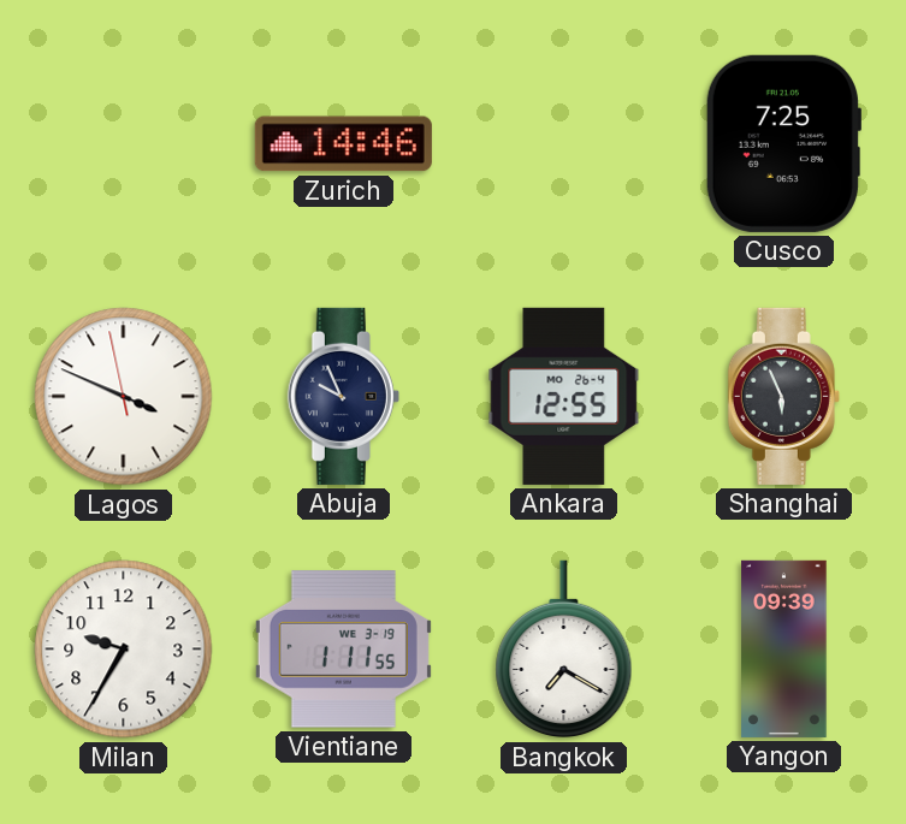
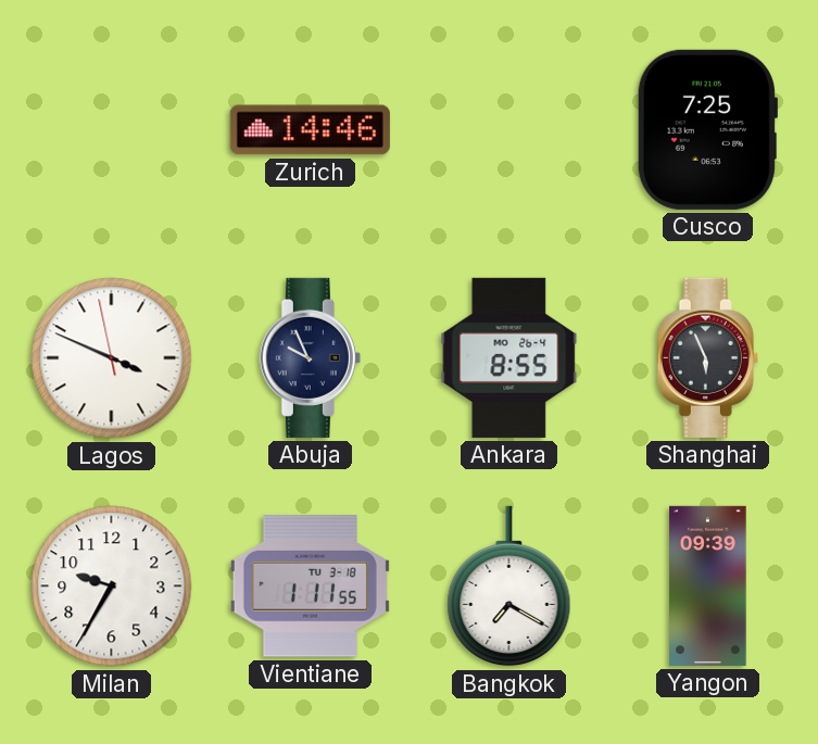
Ankara: 12:55 -> 8:55
Vientiane date: WE 3-19 -> TU 3-18
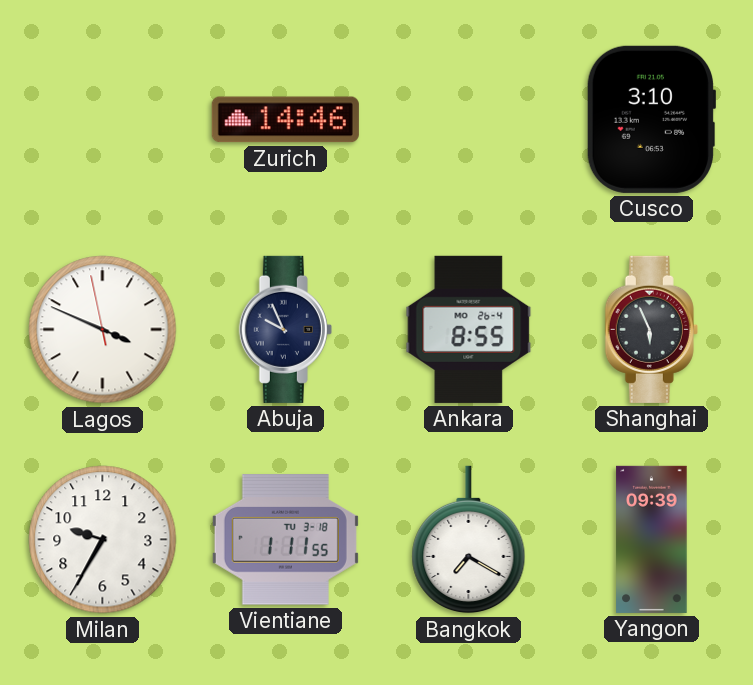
Cusco: 7:25 -> 3:10
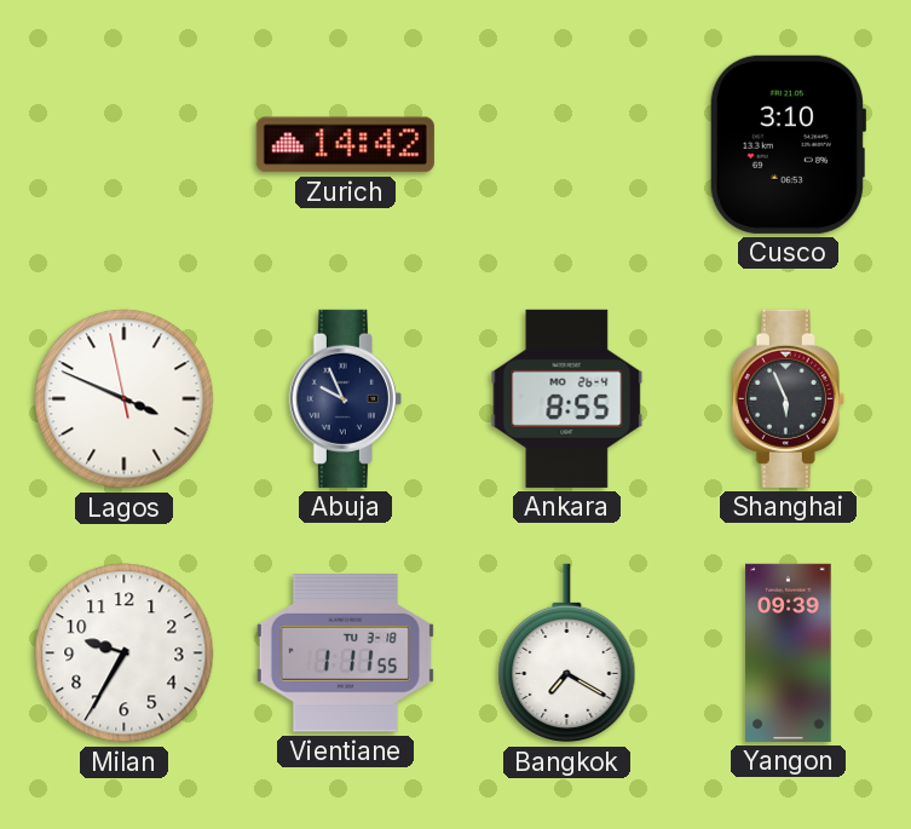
Zurich: 14:46 -> 14:42
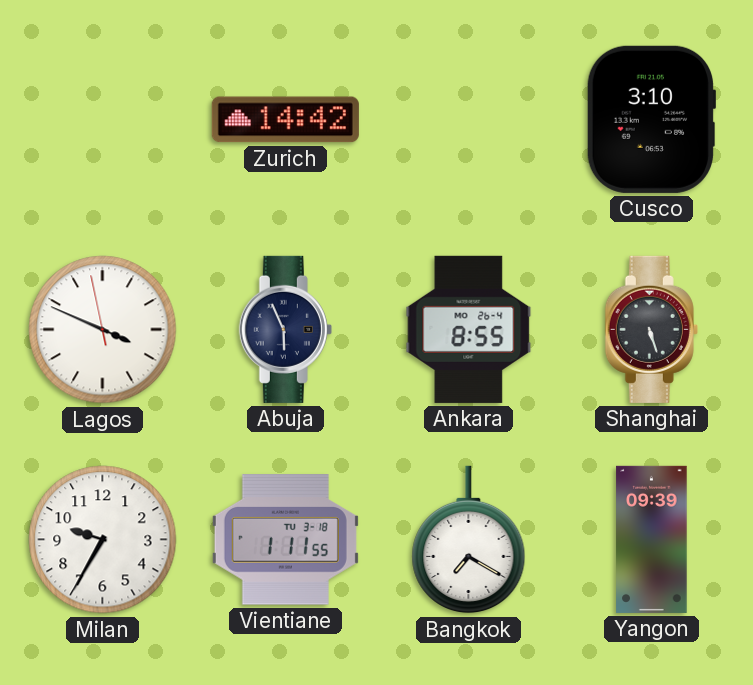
Abuja: 9:56 -> 5:56
Shanghai: 5:56 -> 5:27
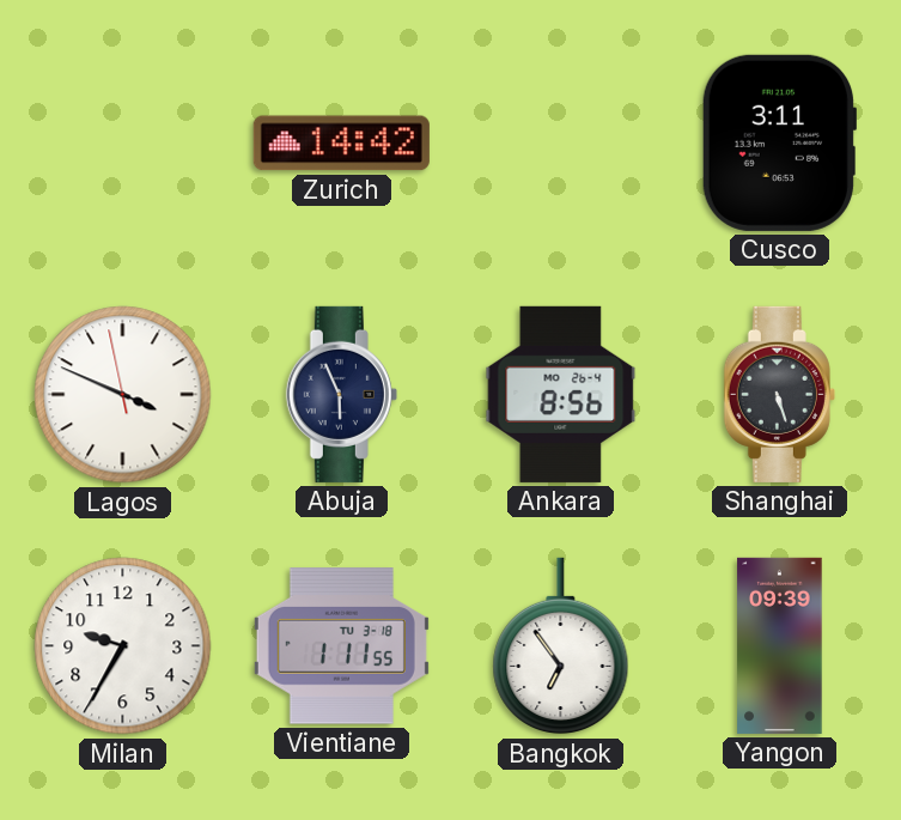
Cusco: 3:10 -> 3:11
Ankara: 8:55 -> 8:56
Bangkok: 7:20 -> 6:54
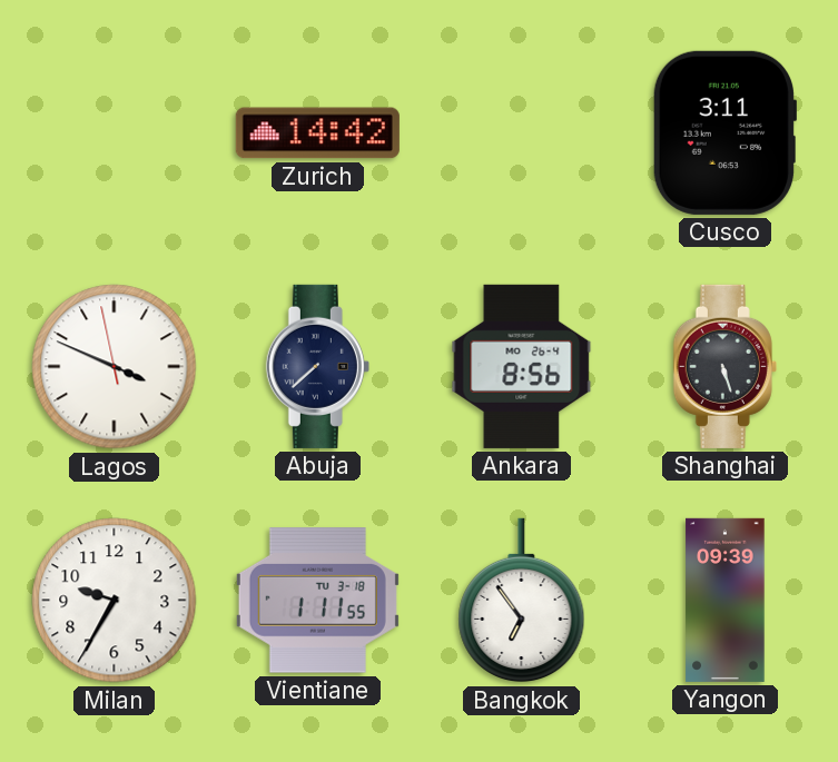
Abuja: 5:56 -> 7:38
